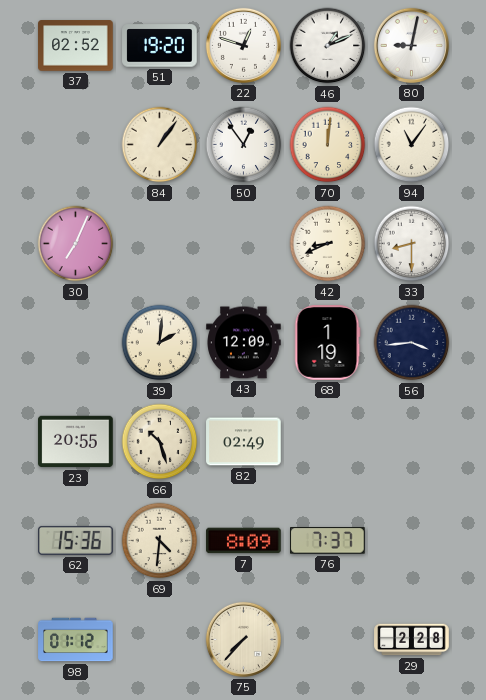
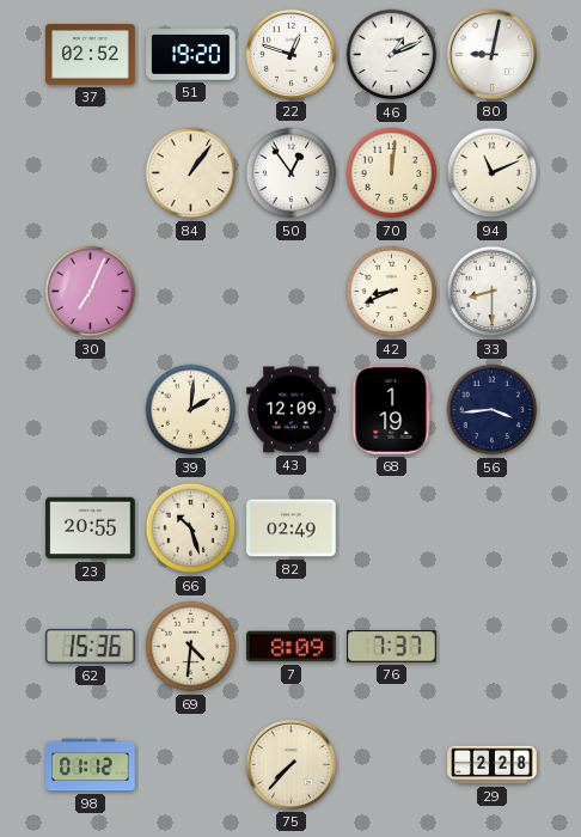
94: 11:06 -> 11:11
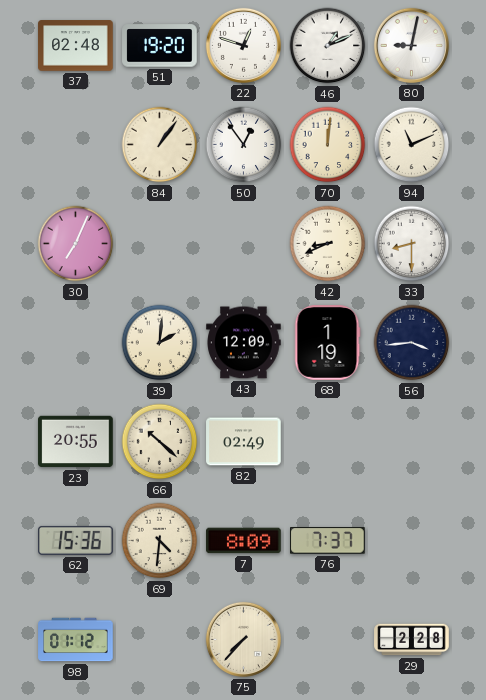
37: 02:52 -> 02:48
66: 10:27 -> 10:22
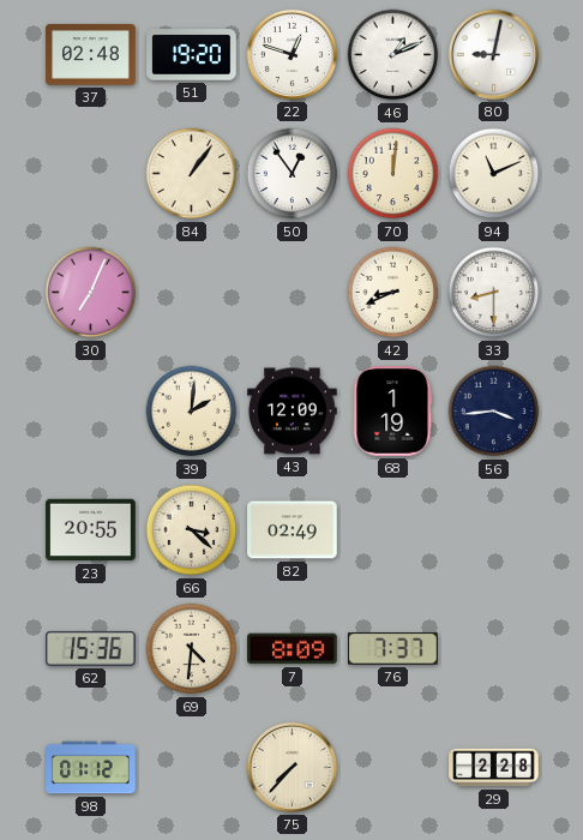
66: 10:22 -> 3:22
